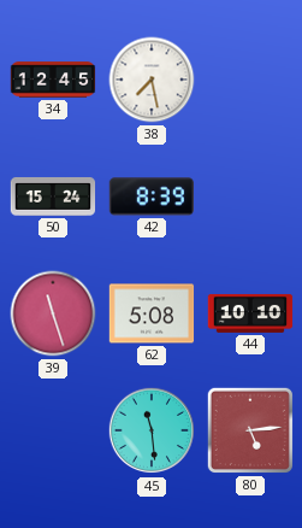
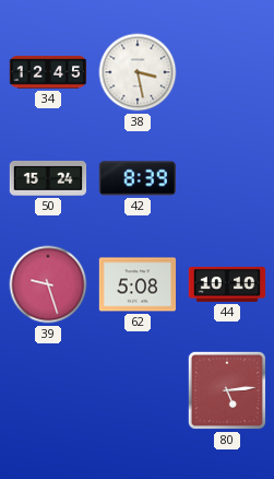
38: 7:28 -> 3:28
39: 11:27 -> 9:27
45: 11:29 -> none
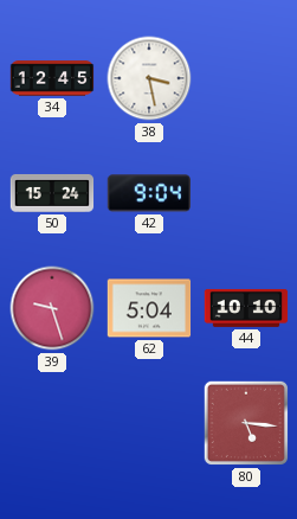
42: 8:39 -> 9:04
62: 5:08 -> 5:04
80: 5:14 -> 5:16
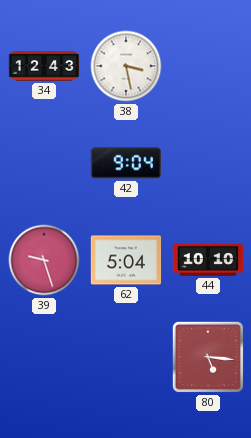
34: 12:45 -> 12:43
50: 15:24 -> none
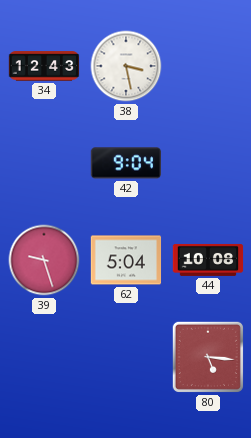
44: 10:10 -> 10:08
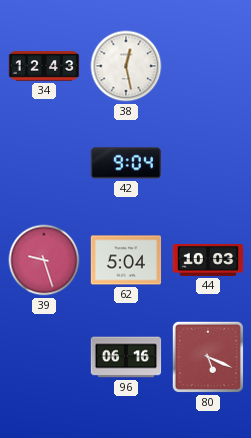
38: 3:28 -> 12:28
44: 10:08 -> 10:03
96: none -> 06:16
80: 5:16 -> 5:19
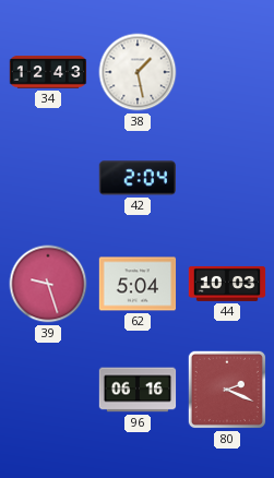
38: 12:28 -> 1:28
42: 9:04 -> 2:04
80: 5:19 -> 2:19
